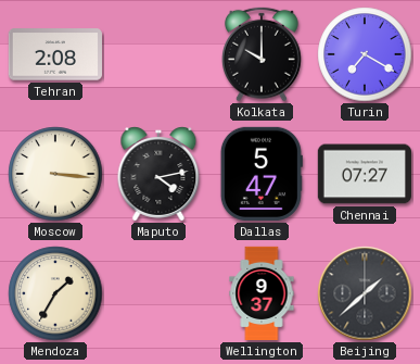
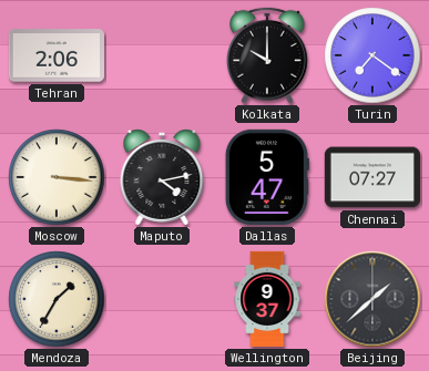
Tehran: 2:08 -> 2:06
Turin: 7:20 -> 7:21
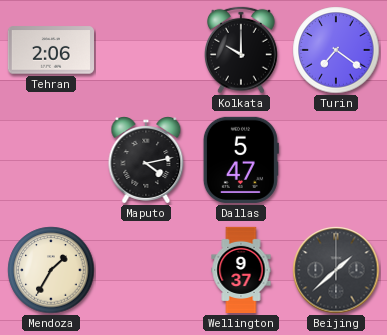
Moscow: 3:16 -> none
Chennai: 07:27 -> none
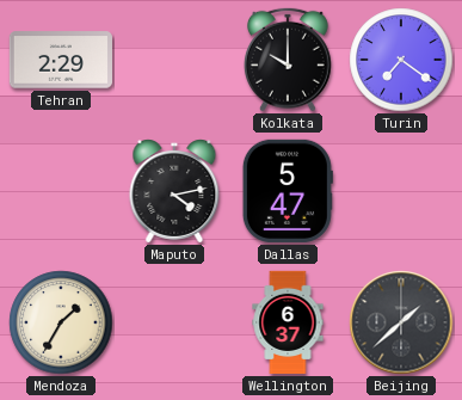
Tehran: 2:06 -> 2:29
Wellington: 9:37 -> 6:37
